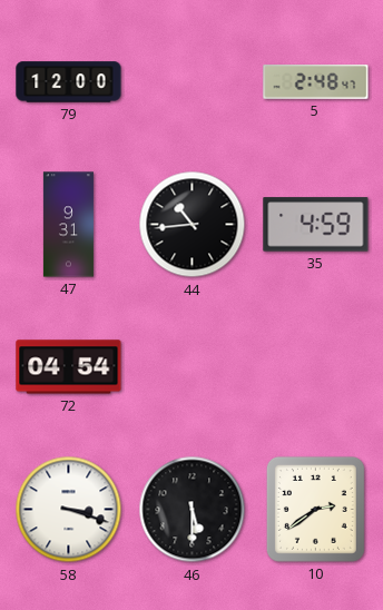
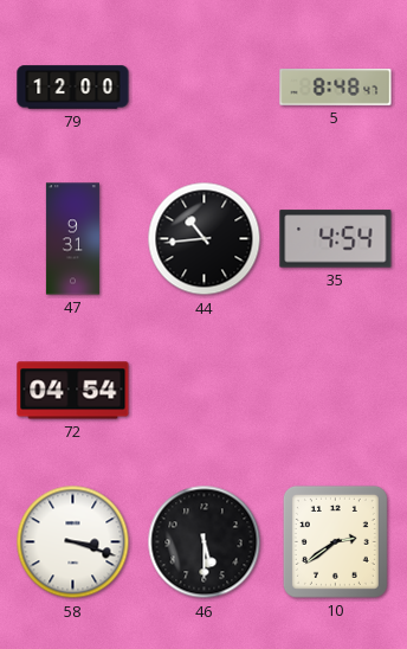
5: 2:48 -> 8:48
35: 4:59 -> 4:54
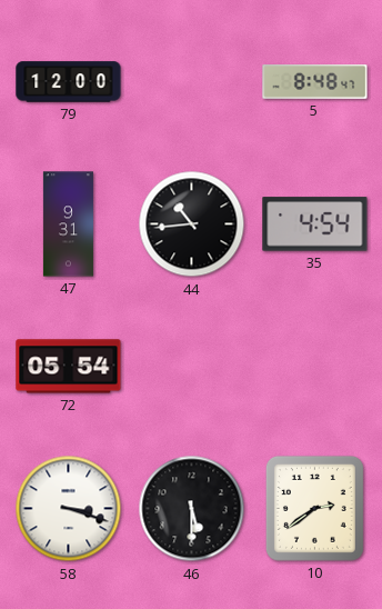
72: 04:54 -> 05:54
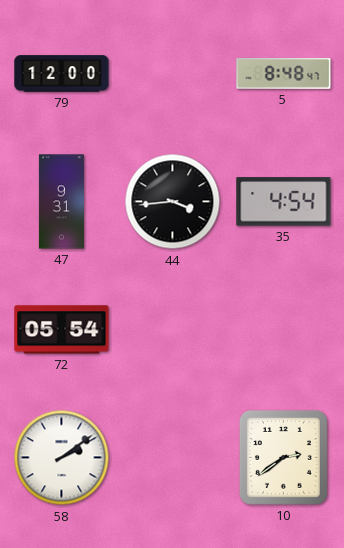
44: 10:44 -> 3:44
58: 3:18 -> 2:09
46: 5:30 -> none
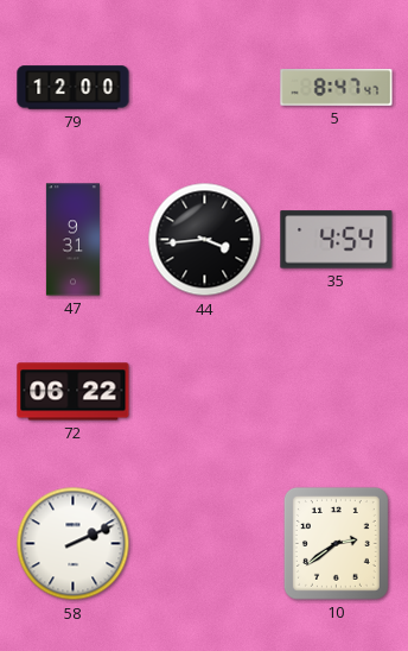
5: 8:48 -> 8:47
72: 05:54 -> 06:22
58: 2:09 -> 2:11
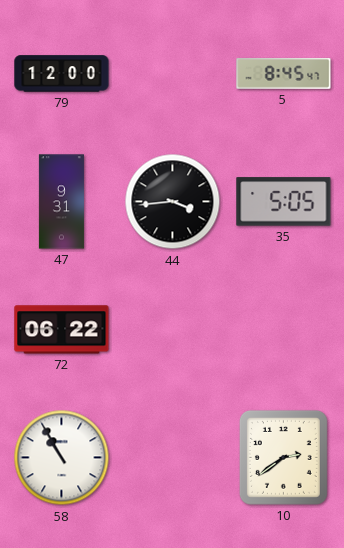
5: 8:47 -> 8:45
35: 4:54 -> 5:05
58: 2:11 -> 10:55
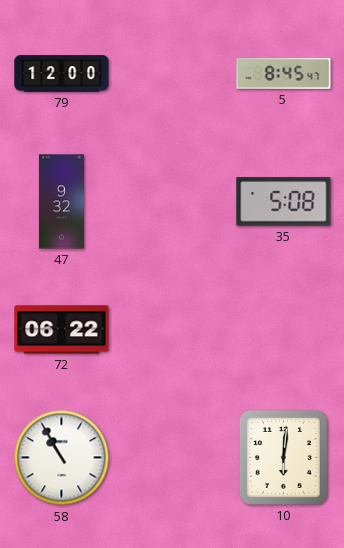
47: 9:31 -> 9:32
44: 3:44 -> none
35: 5:05 -> 5:08
10: 2:39 -> 6:01
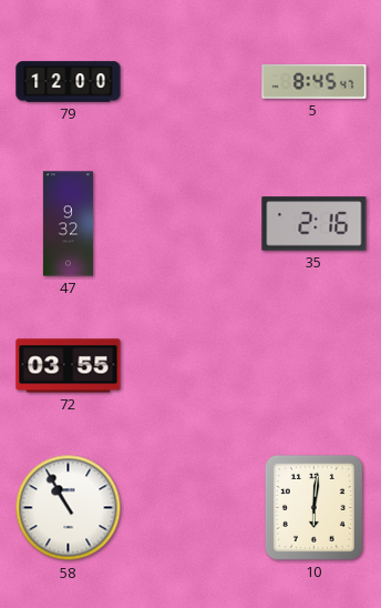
35: 5:08 -> 2:16
72: 06:22 -> 03:55
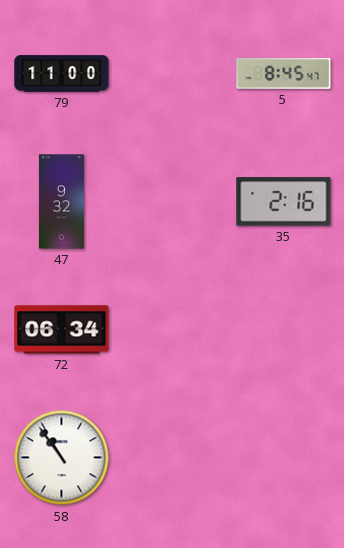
79: 12:00 -> 11:00
72: 03:55 -> 06:34
58: 10:55 -> 10:54
10: 6:01 -> none
